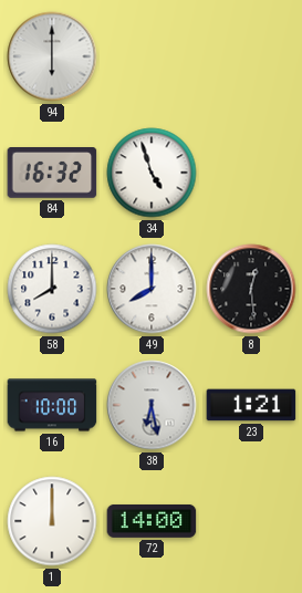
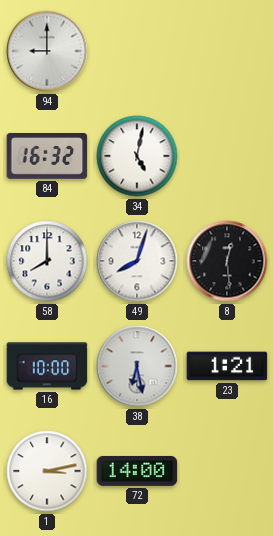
94: 6:00 -> 9:00
34: 4:57 -> 5:02
49: 8:00 -> 8:03
1: 12:00 -> 3:13
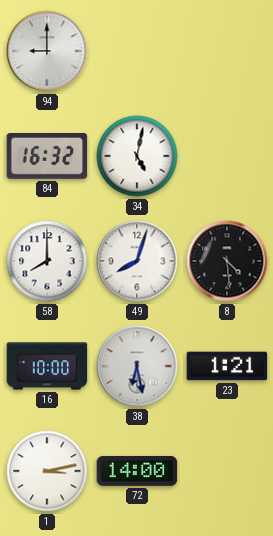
8: 12:29 -> 4:29
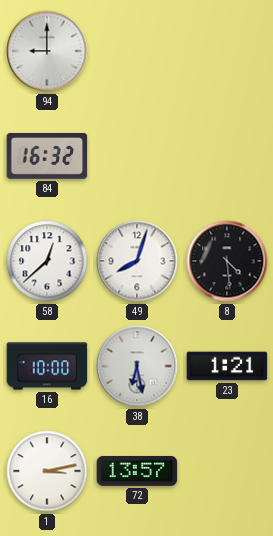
34: 5:02 -> none
58: 8:00 -> 12:38
72: 14:00 -> 13:57
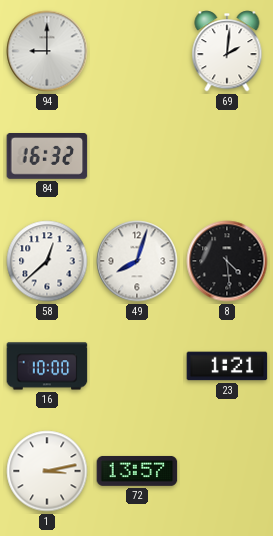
69: none -> 2:01
38: 6:28 -> none
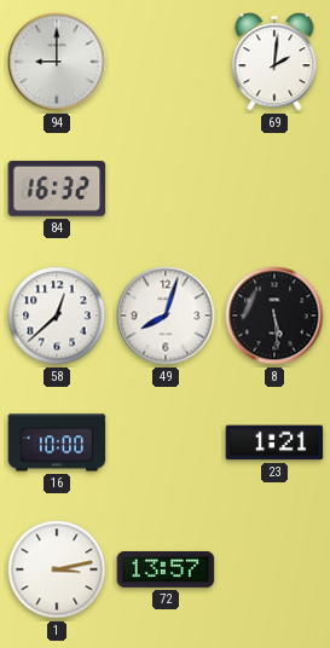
8: 4:29 -> 5:29
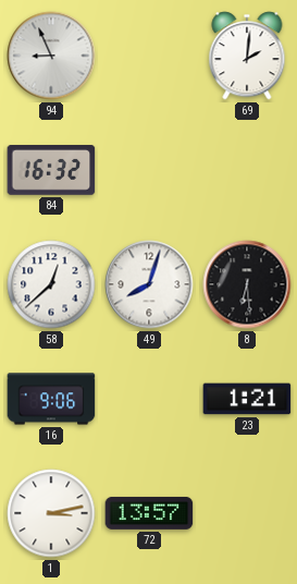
94: 9:00 -> 8:56
8: 5:29 -> 6:29
16: 10:00 -> 9:06
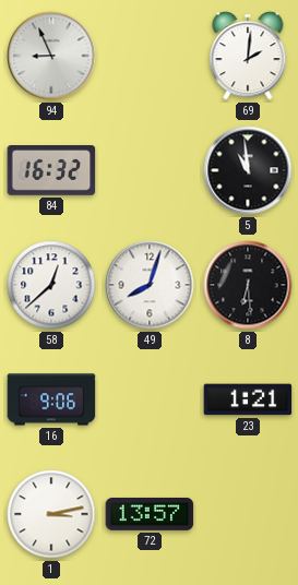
5: none -> 10:59
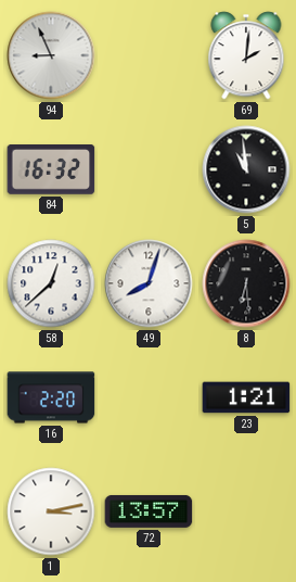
16: 9:06 -> 2:20
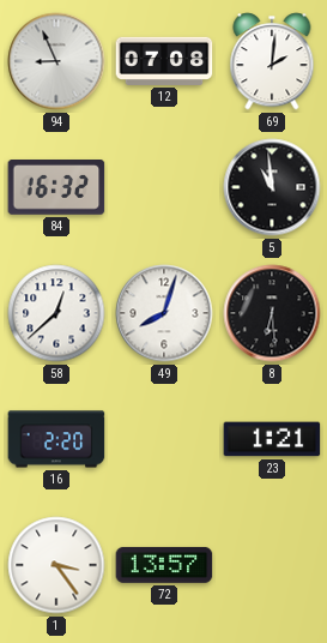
12: none -> 07:08
1: 3:13 -> 3:24
